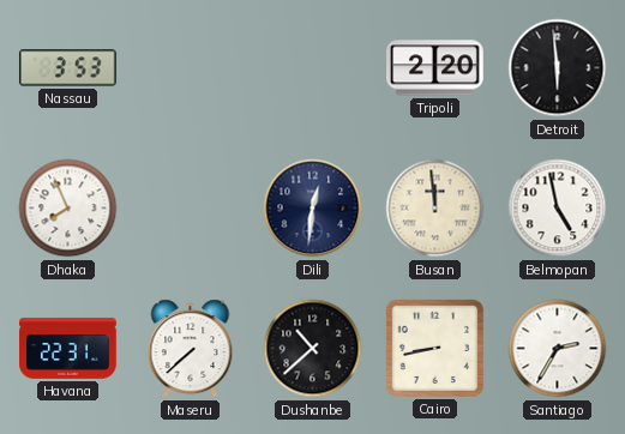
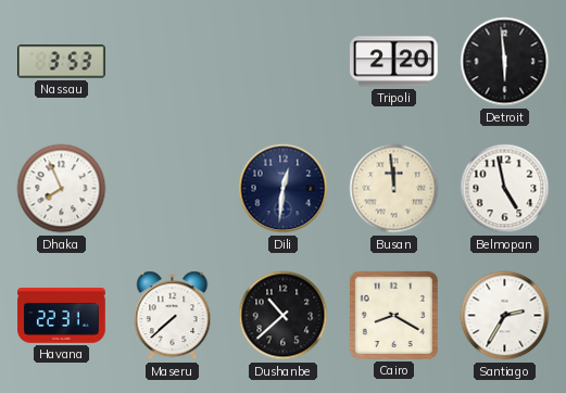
Cairo: 8:43 -> 8:20
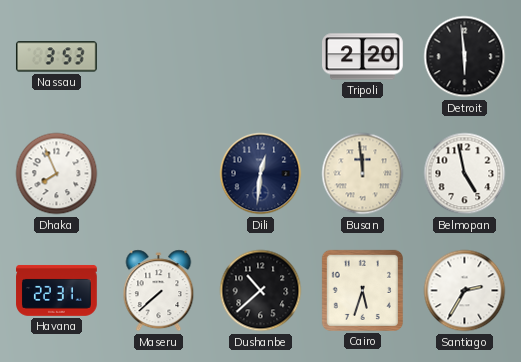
Cairo: 8:20 -> 5:33
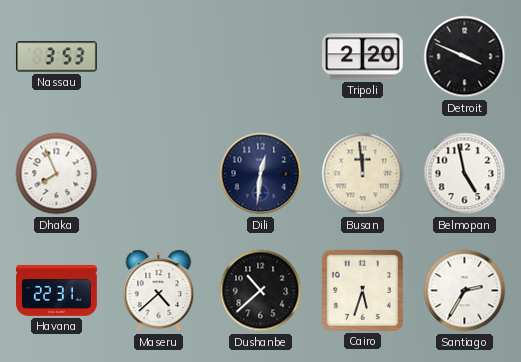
Detroit: 5:59 -> 3:49
Maseru: 7:38 -> 4:38
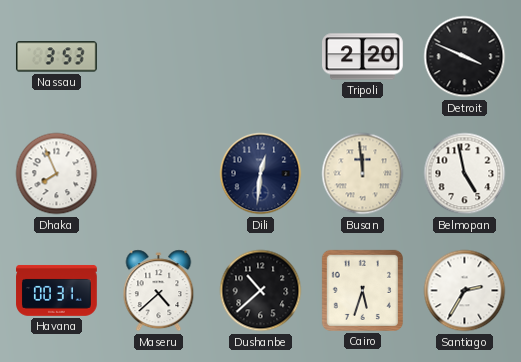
Havana: 22:31 -> 00:31
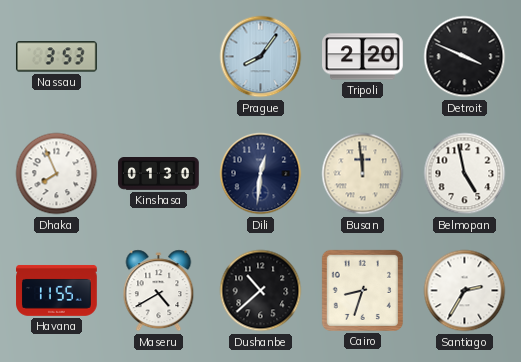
Prague: none -> 8:06
Kinshasa: none -> 01:30
Havana: 00:31 -> 11:55
Maseru: 4:38 -> 4:40
Cairo: 5:33 -> 8:33
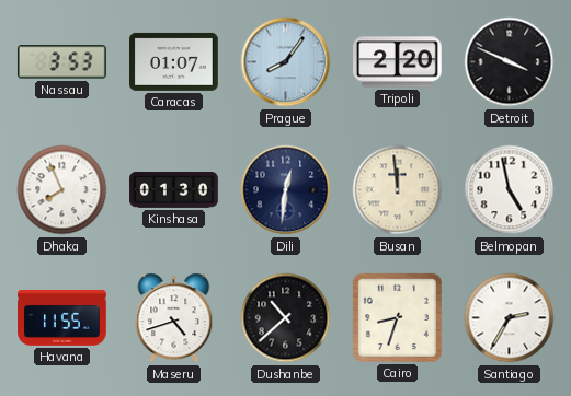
Caracas: none -> 01:07
Maseru: 4:40 -> 4:42
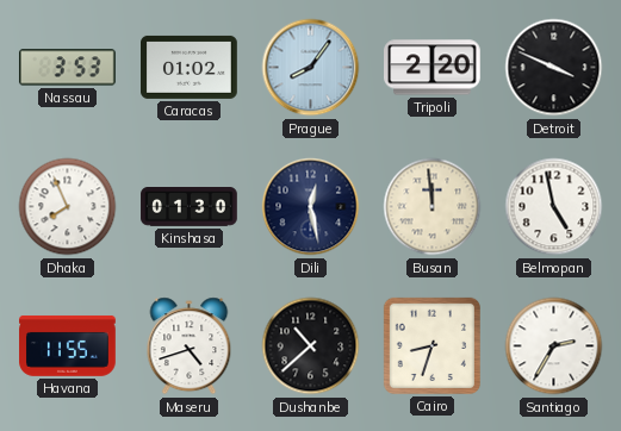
Caracas: 01:07 -> 01:02
Dili: 12:31 -> 12:28
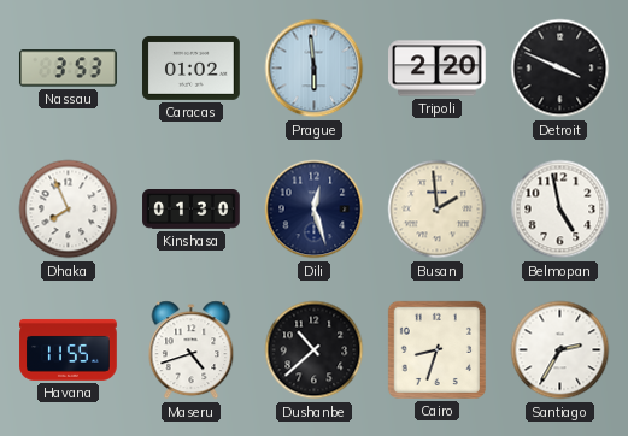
Prague: 8:06 -> 5:59
Dili: 12:28 -> 12:27
Busan: 11:59 -> 1:59
